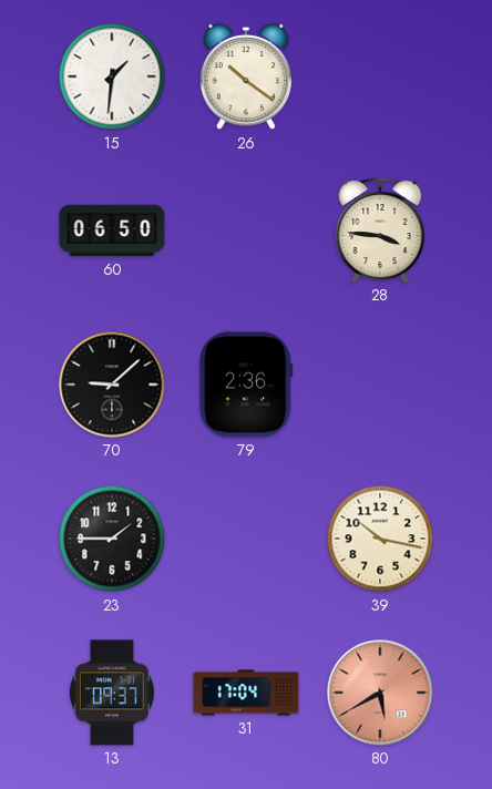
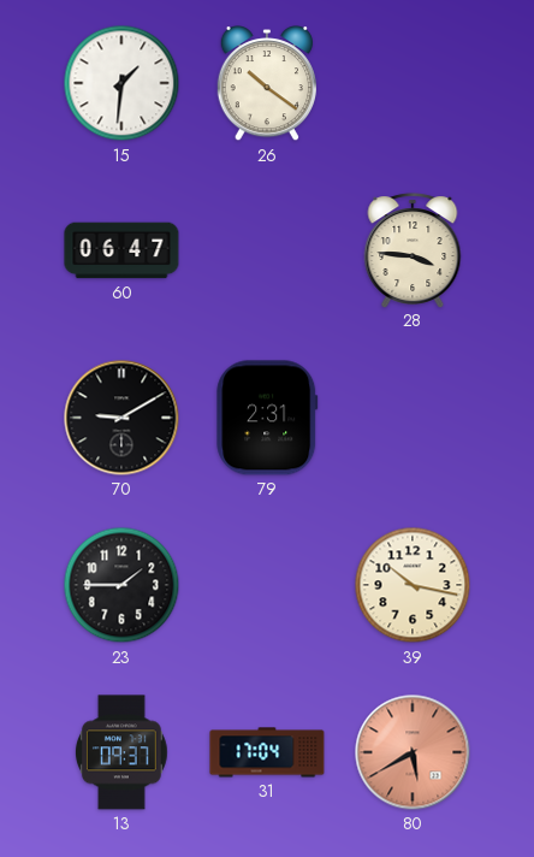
60: 06:50 -> 06:47
70: 9:08 -> 9:10
79: 2:36 -> 2:31
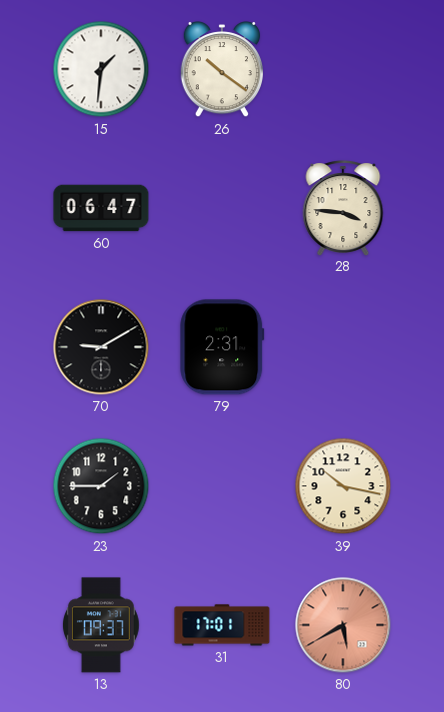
31: 17:04 -> 17:01
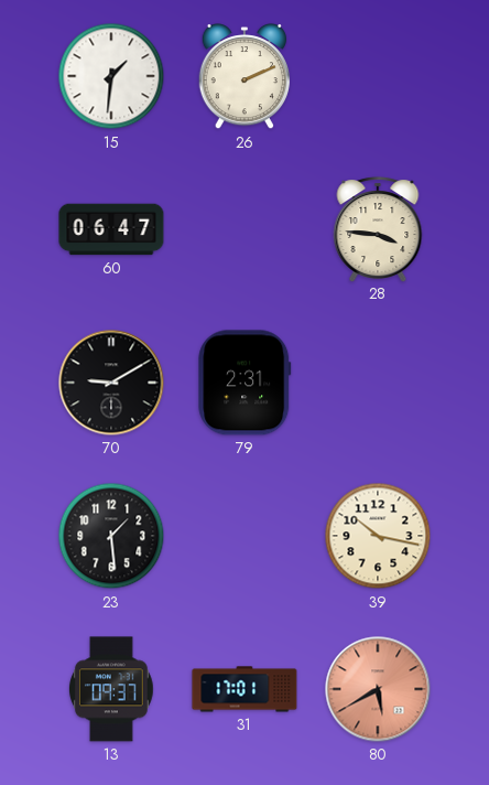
26: 10:21 -> 2:11
23: 1:45 -> 1:29
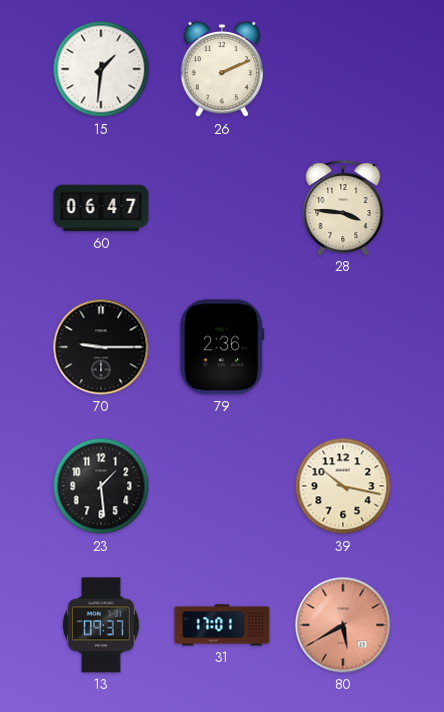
70: 9:10 -> 9:15
79: 2:31 -> 2:36
